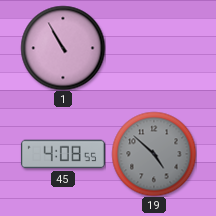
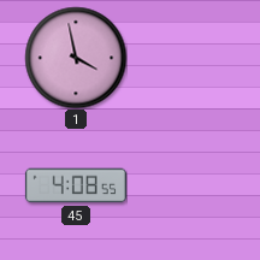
1: 10:55 -> 3:58
19: 4:52 -> none
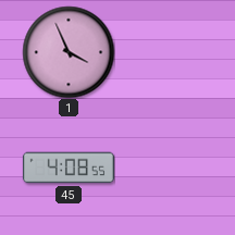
1: 3:58 -> 3:56
